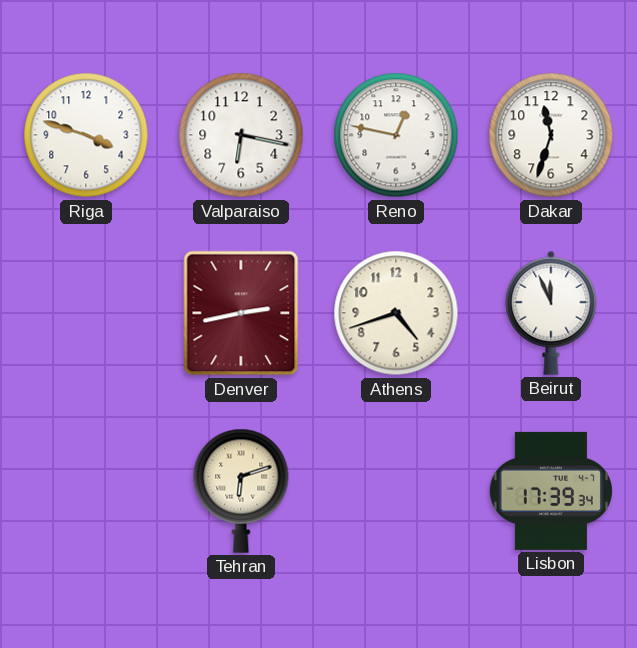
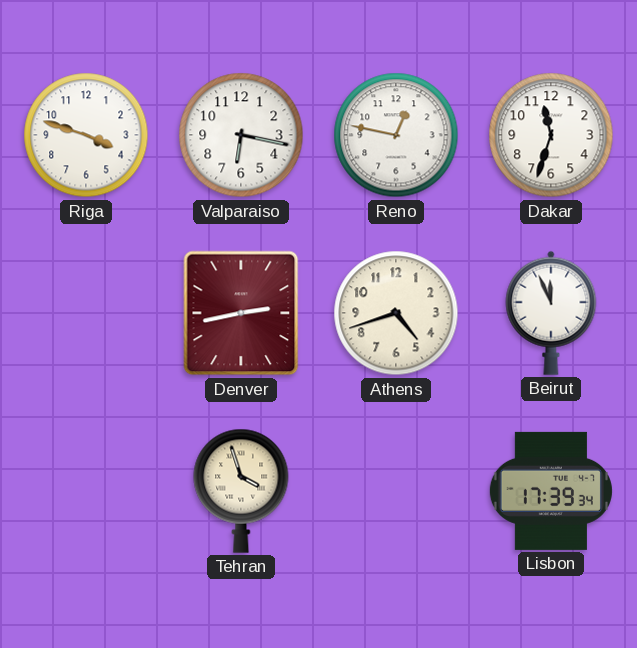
Tehran: 6:12 -> 3:57
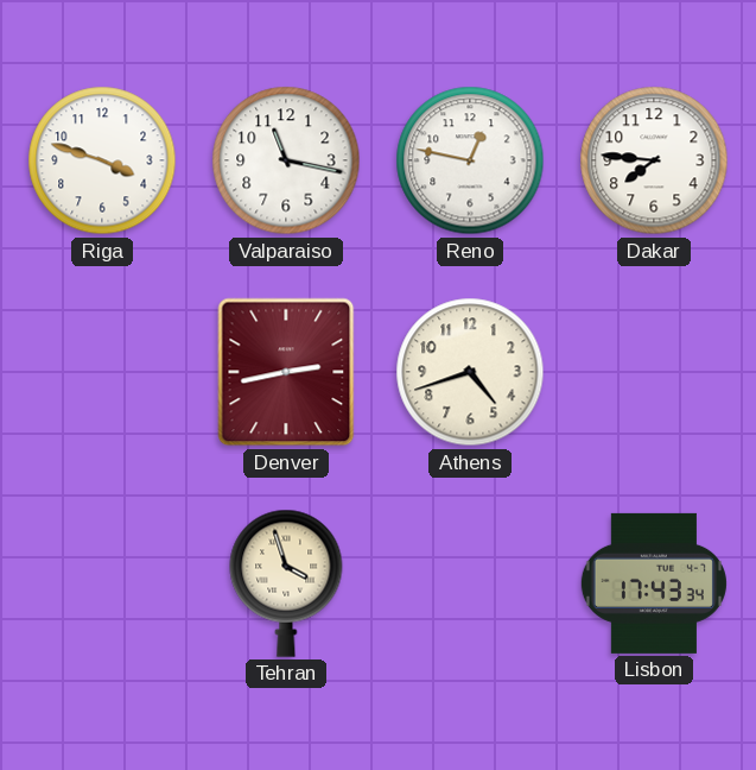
Valparaiso: 6:17 -> 11:17
Dakar: 11:33 -> 7:46
Beirut: 11:56 -> none
Lisbon: 17:39 -> 17:43
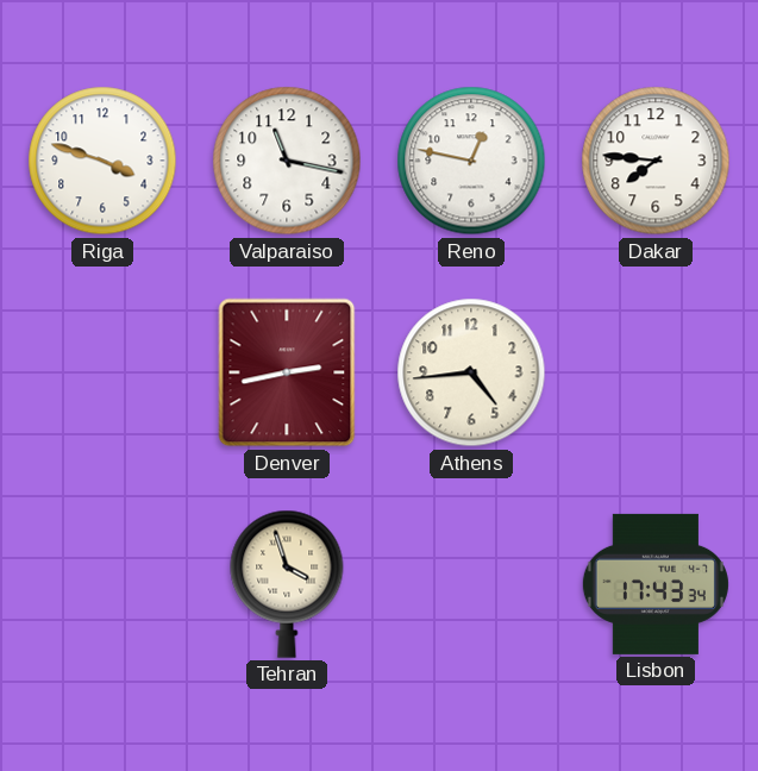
Athens: 4:42 -> 4:44
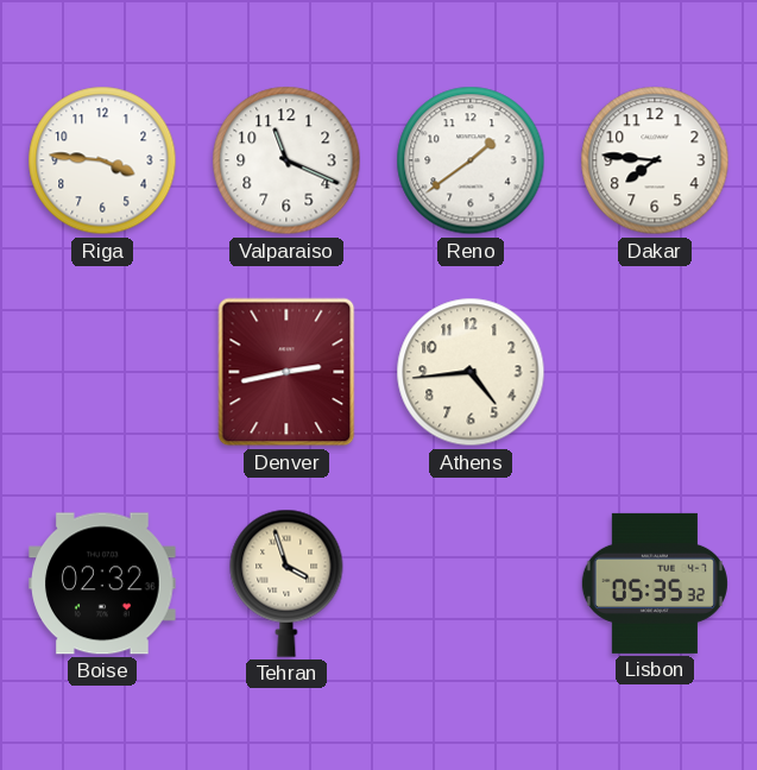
Riga: 3:48 -> 3:46
Valparaiso: 11:17 -> 11:19
Reno: 12:47 -> 1:39
Boise: none -> 02:32
Lisbon: 17:43 -> 05:35
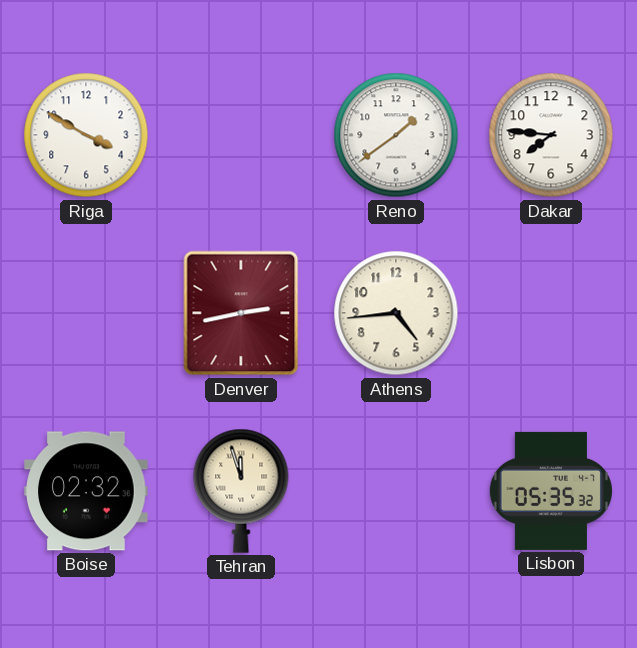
Riga: 3:46 -> 3:50
Valparaiso: 11:19 -> none
Tehran: 3:57 -> 11:57
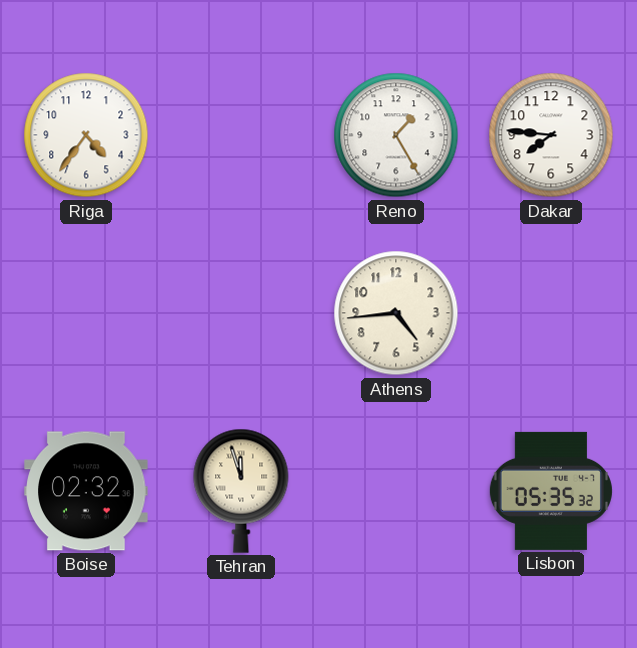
Riga: 3:50 -> 4:36
Reno: 1:39 -> 1:25
Denver: 2:43 -> none
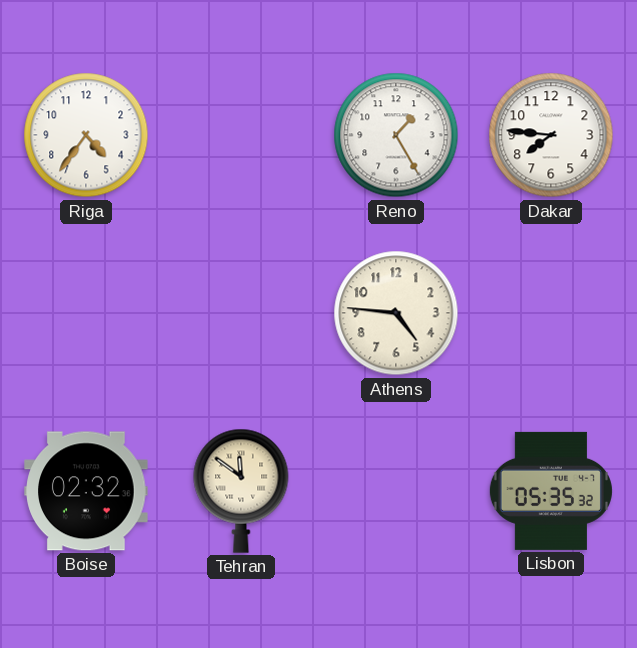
Athens: 4:44 -> 4:46
Tehran: 11:57 -> 11:51
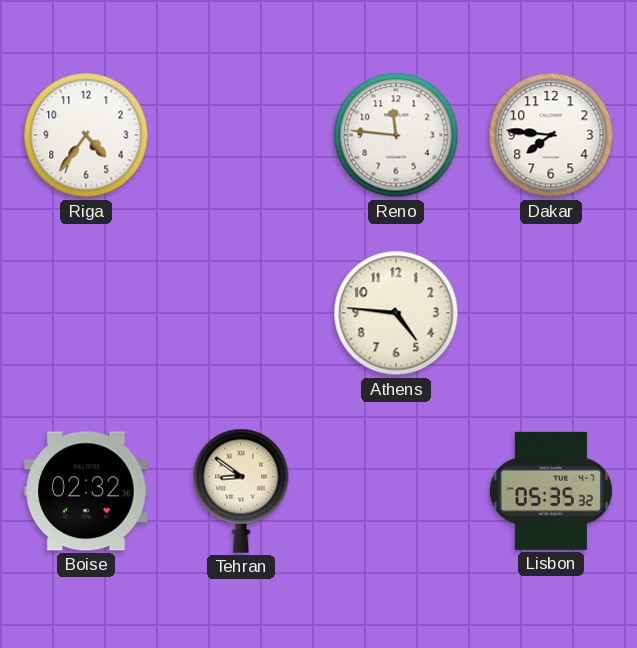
Reno: 1:25 -> 11:46
Tehran: 11:51 -> 8:51
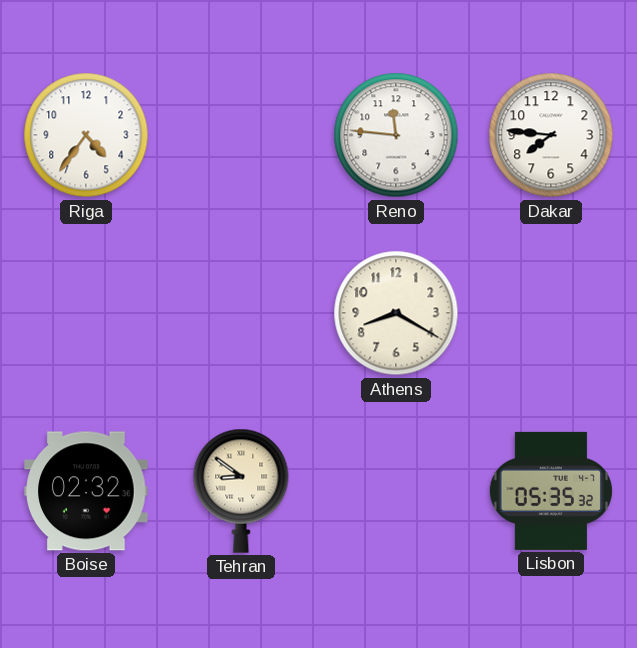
Athens: 4:46 -> 8:20
